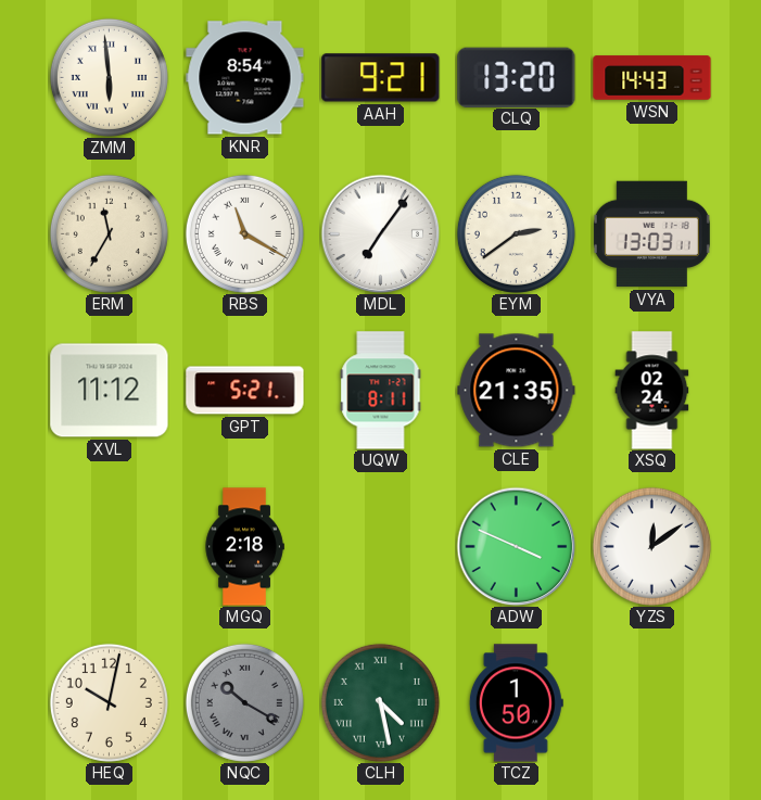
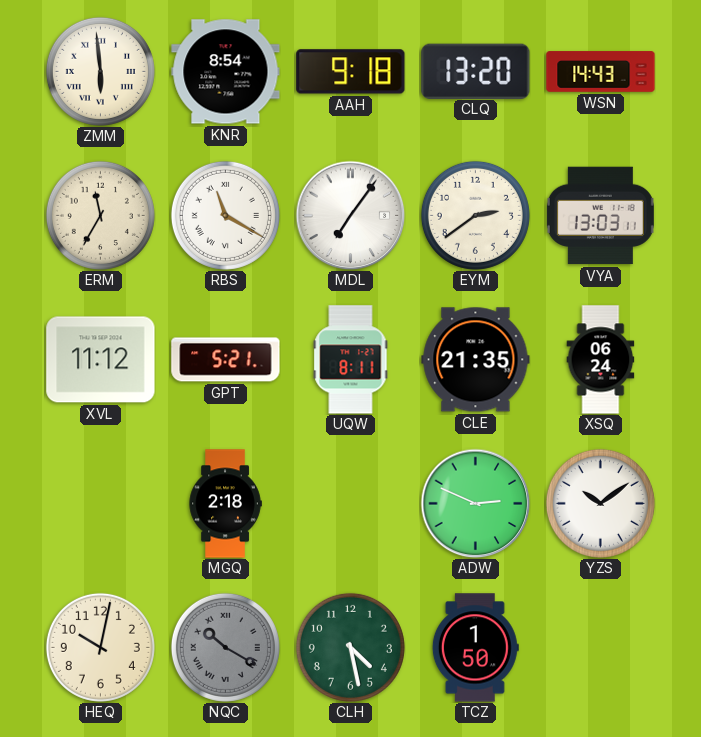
AAH: 9:21 -> 9:18
XSQ: 02:24 -> 06:24
ADW: 3:49 -> 2:49
YZS: 12:09 -> 10:09
CLH numerals: Roman -> Arabic
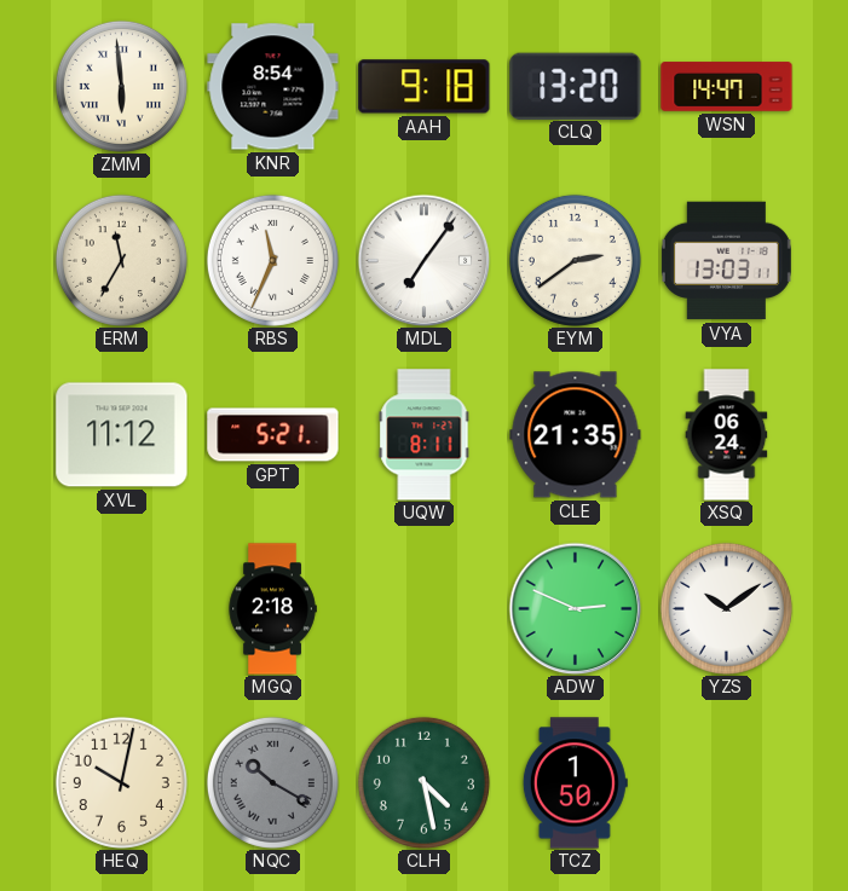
WSN: 14:43 -> 14:47
RBS: 11:20 -> 11:34
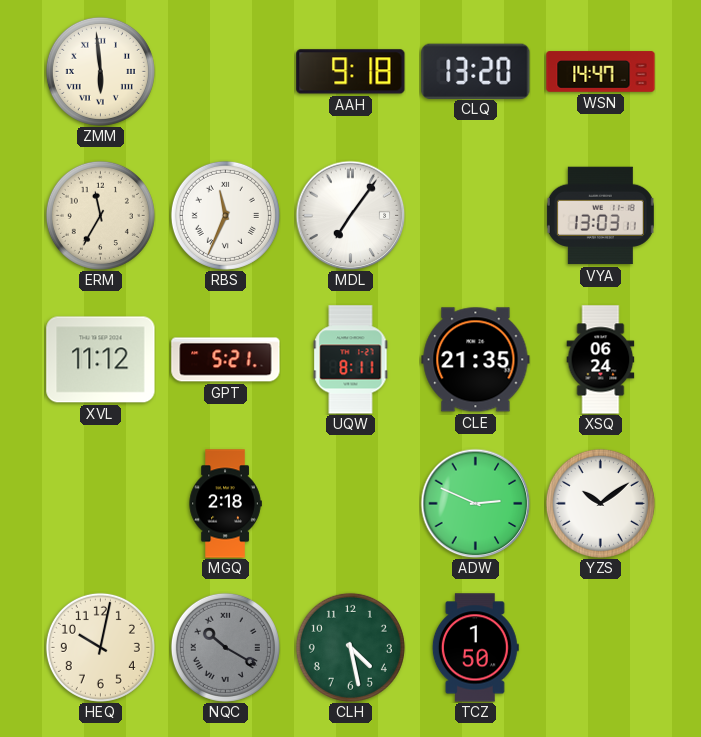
KNR: 8:54 -> none
EYM: 2:39 -> none
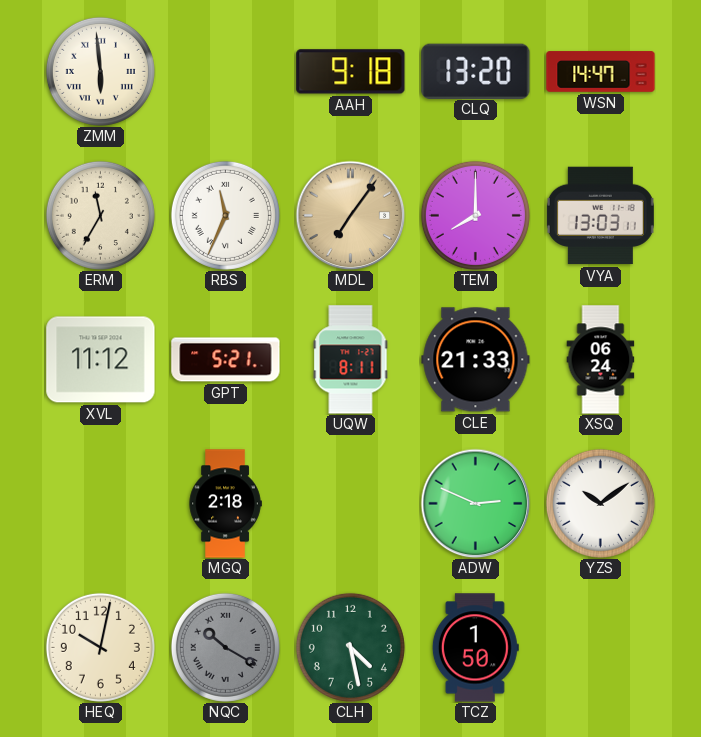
MDL dial: white -> champagne
TEM: none -> 8:00
CLE: 21:35 -> 21:33
